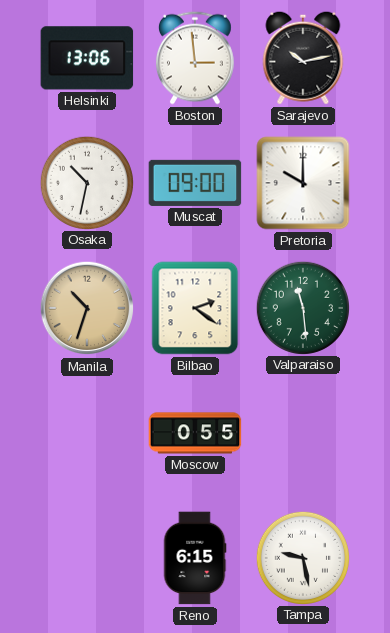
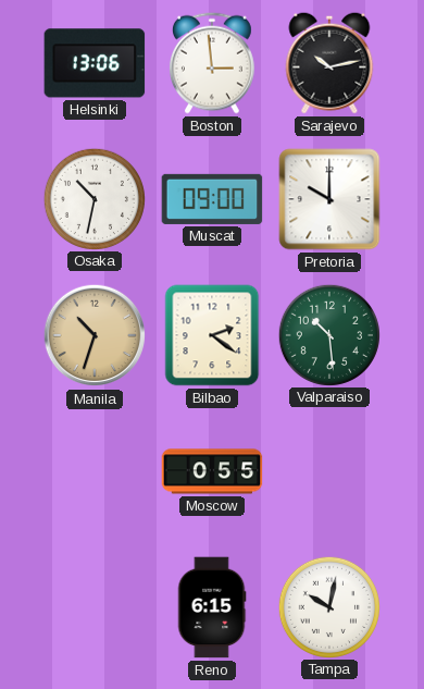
Valparaiso: 11:29 -> 10:29
Tampa: 9:28 -> 10:02
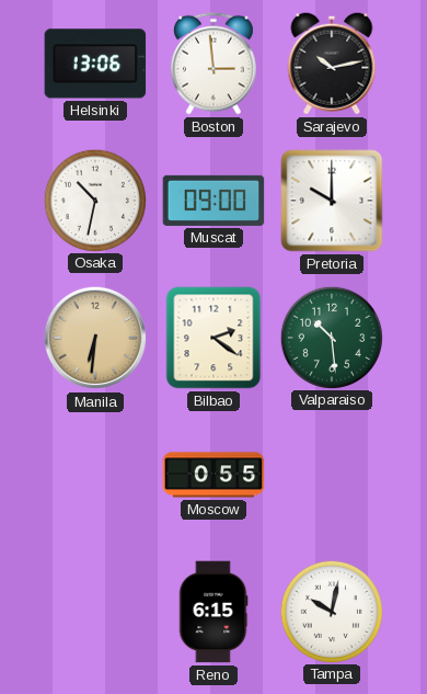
Manila: 10:33 -> 6:31
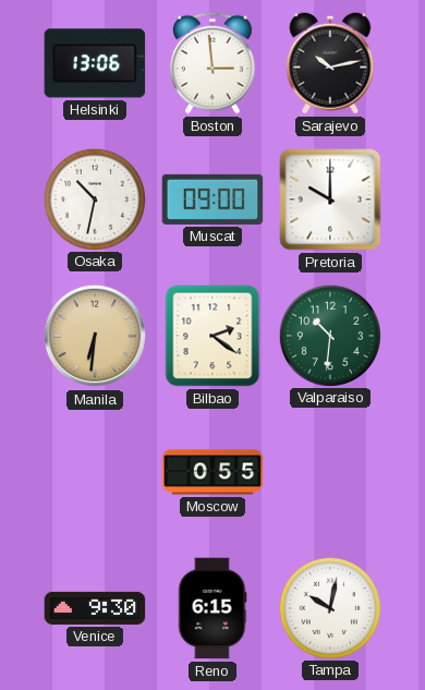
Valparaiso: 10:29 -> 10:31
Venice: none -> 9:30
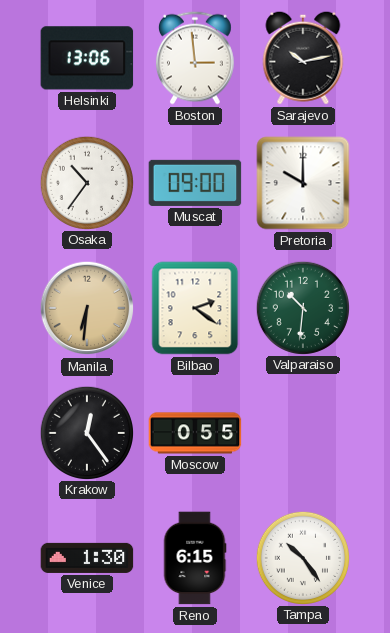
Osaka: 10:32 -> 10:36
Krakow: none -> 12:24
Venice: 9:30 -> 1:30
Tampa: 10:02 -> 10:24
